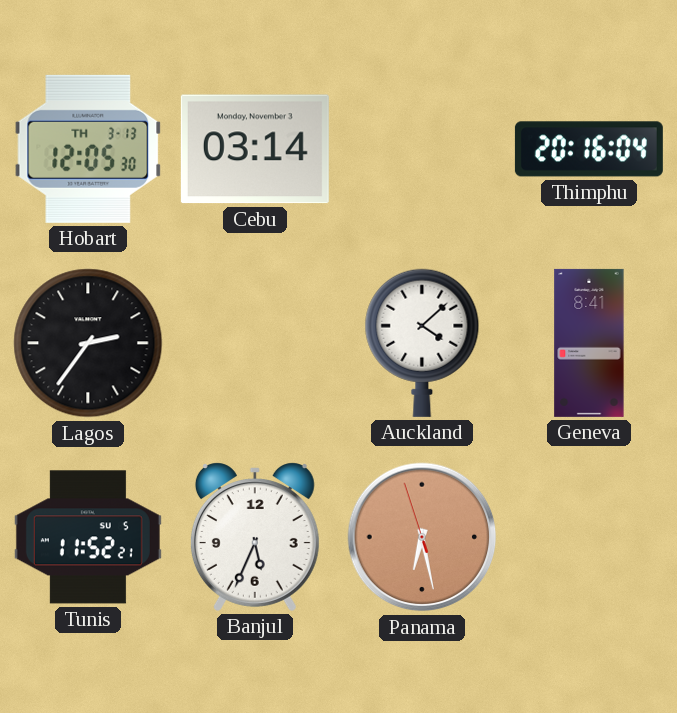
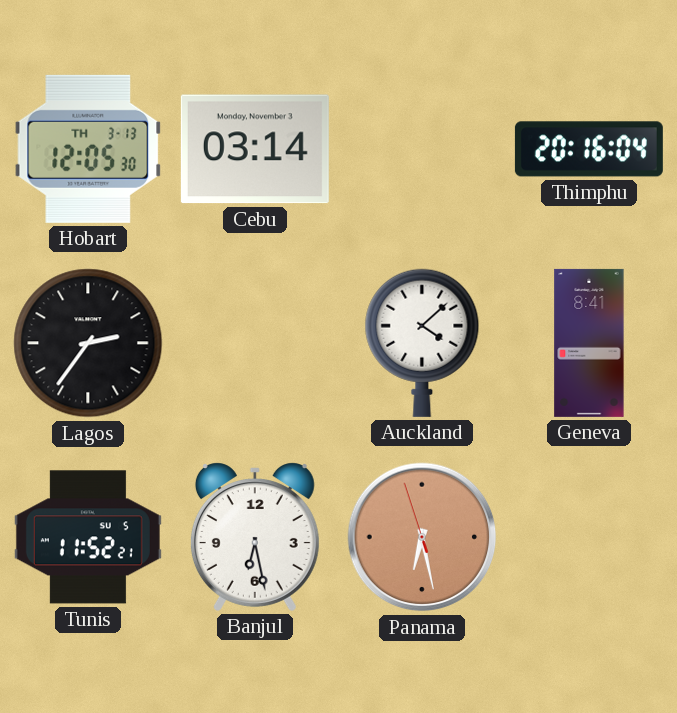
Banjul: 5:34 -> 6:28
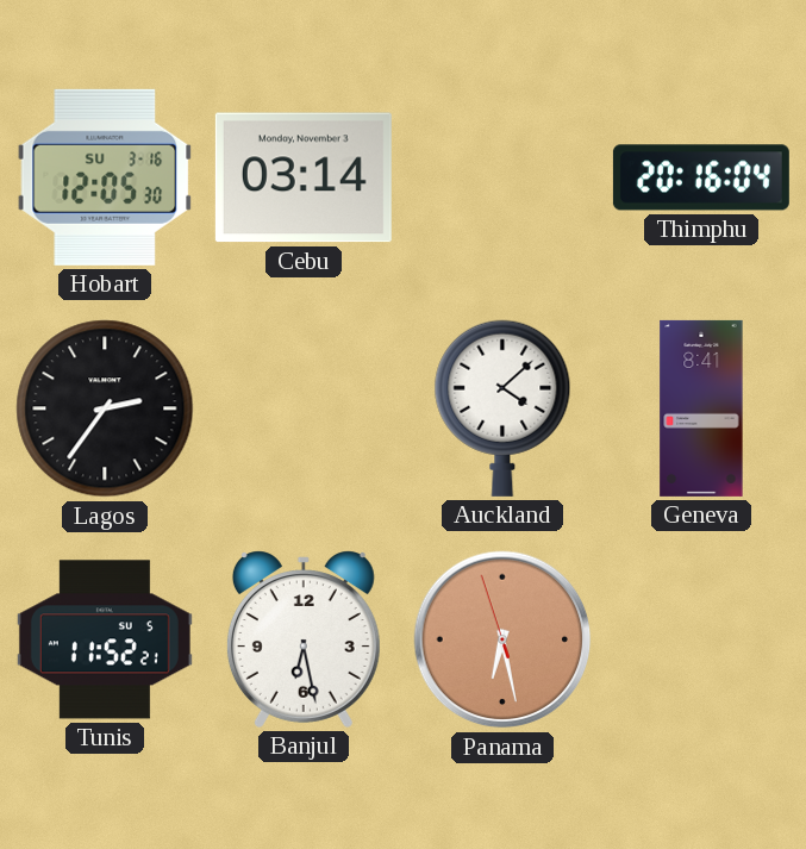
Hobart date: TH 3-13 -> SU 3-16
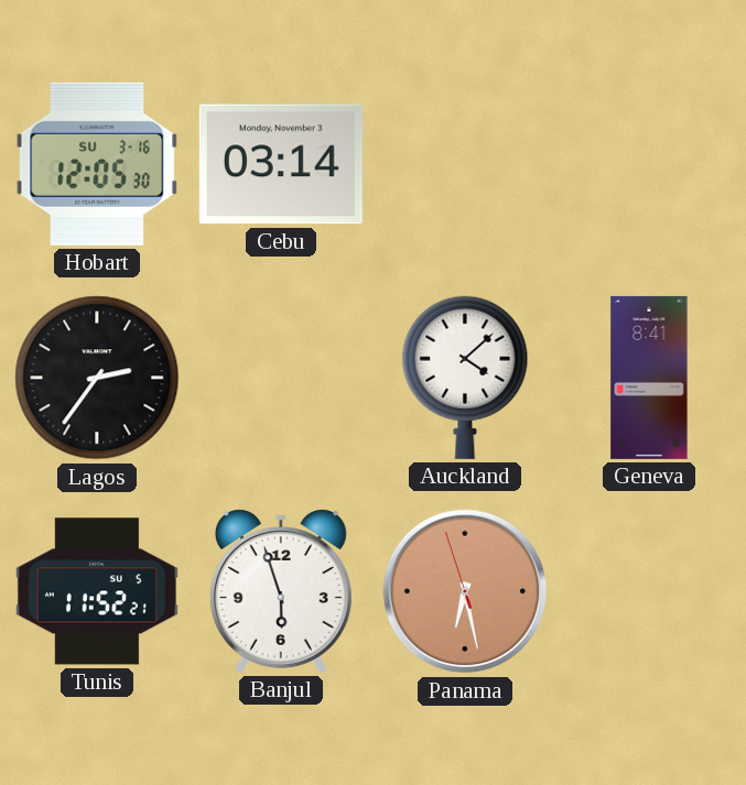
Thimphu: 20:16 -> none
Banjul: 6:28 -> 5:57
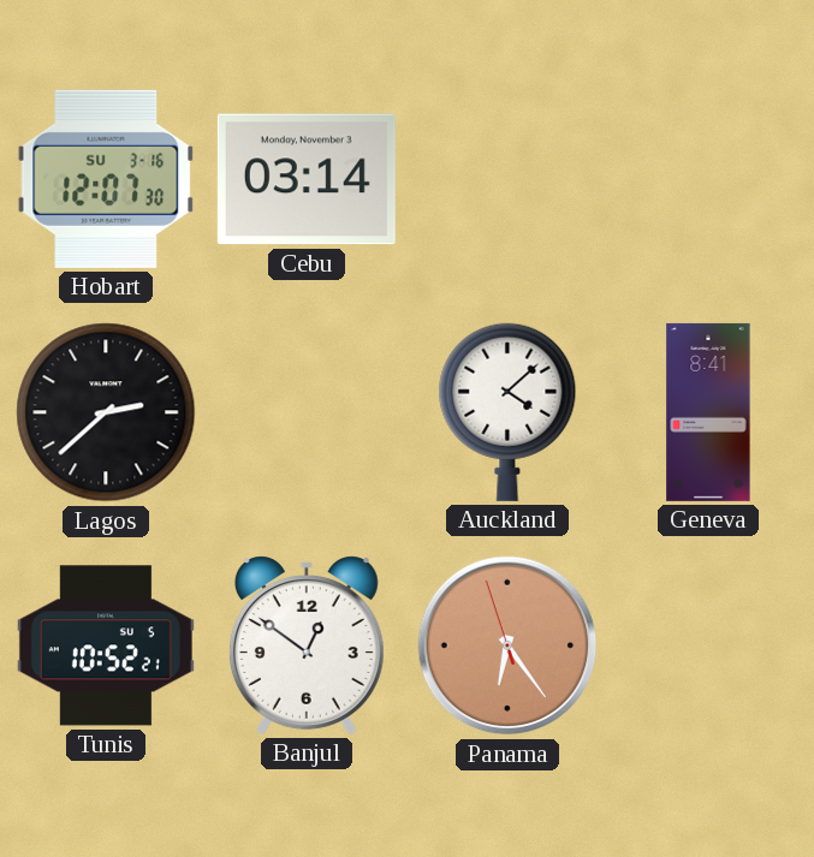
Hobart: 12:05 -> 12:07
Lagos: 2:36 -> 2:38
Tunis: 11:52 -> 10:52
Banjul: 5:57 -> 12:51
Panama: 6:27 -> 6:23
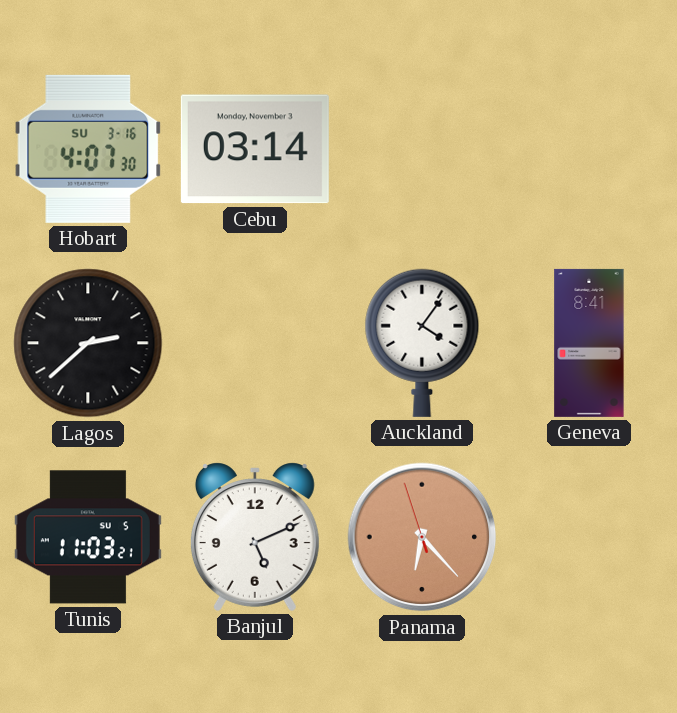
Hobart: 12:07 -> 4:07
Auckland: 4:08 -> 4:06
Tunis: 10:52 -> 11:03
Banjul: 12:51 -> 5:11
Panama: 6:23 -> 6:22
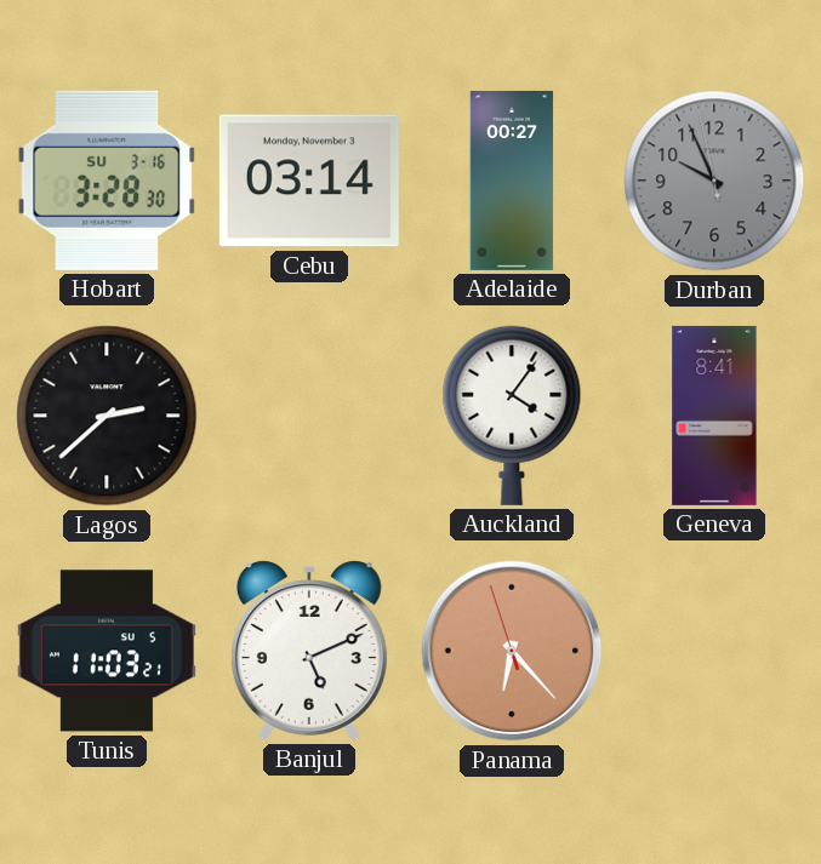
Hobart: 4:07 -> 3:28
Adelaide: none -> 00:27
Durban: none -> 9:55
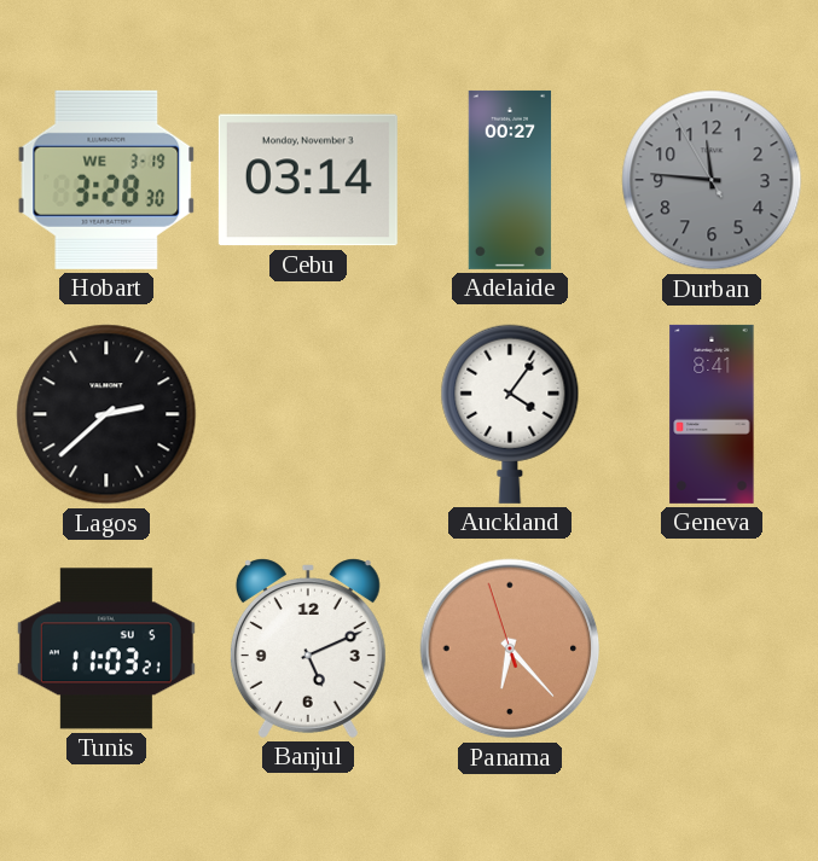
Hobart date: SU 3-16 -> WE 3-19
Durban: 9:55 -> 11:45
